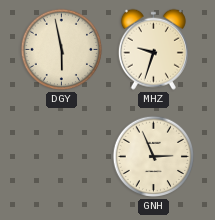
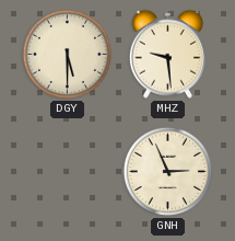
DGY: 5:58 -> 5:30
MHZ: 9:33 -> 9:29
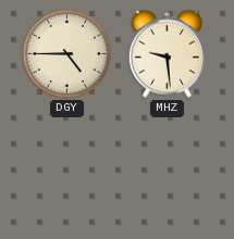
DGY: 5:30 -> 4:45
GNH: 2:56 -> none
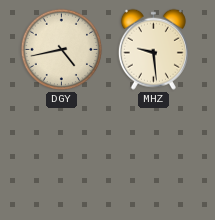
DGY: 4:45 -> 4:43
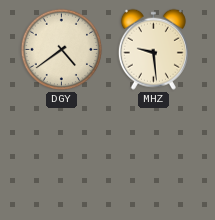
DGY: 4:43 -> 4:39
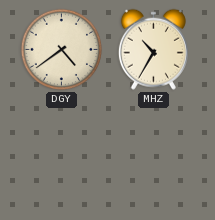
MHZ: 9:29 -> 10:35
